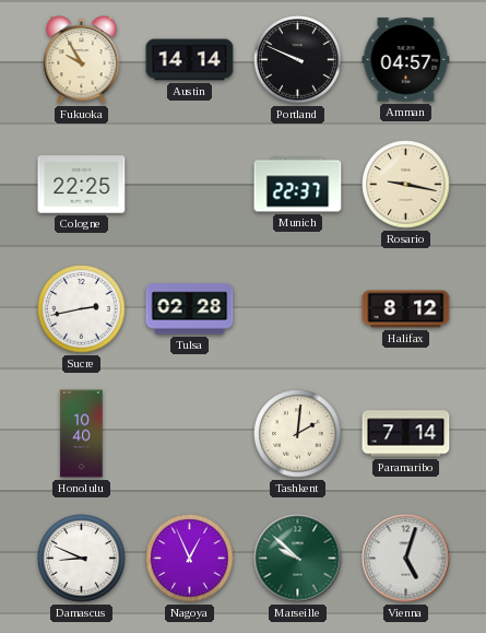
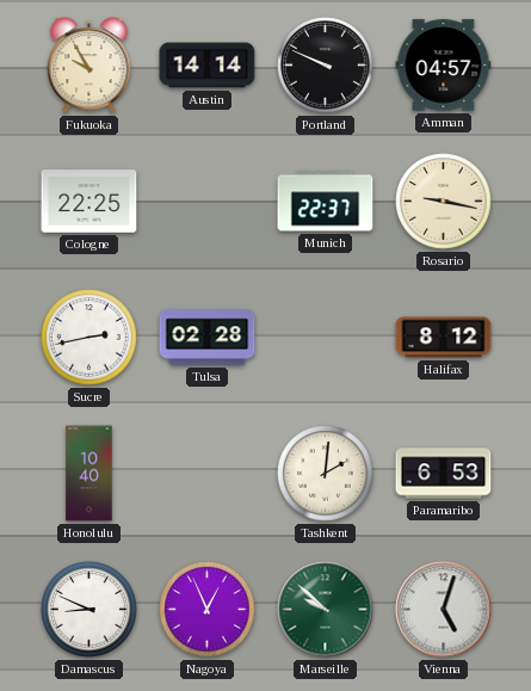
Paramaribo: 7:14 -> 6:53
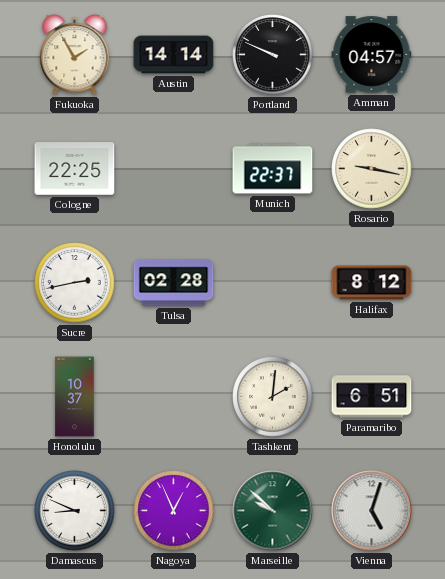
Fukuoka: 9:55 -> 1:55
Honolulu: 10:40 -> 10:37
Paramaribo: 6:53 -> 6:51
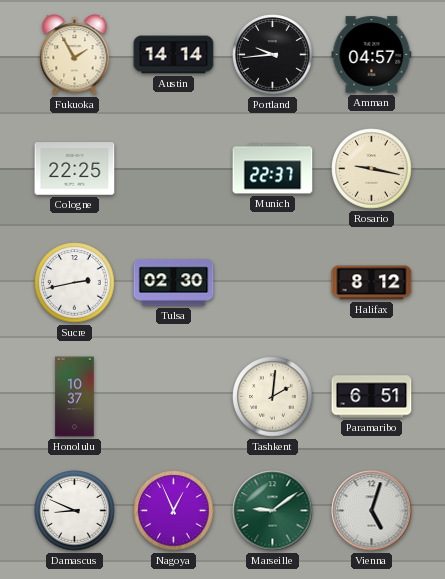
Portland: 9:49 -> 9:44
Tulsa: 02:28 -> 02:30
Marseille: 9:52 -> 9:09
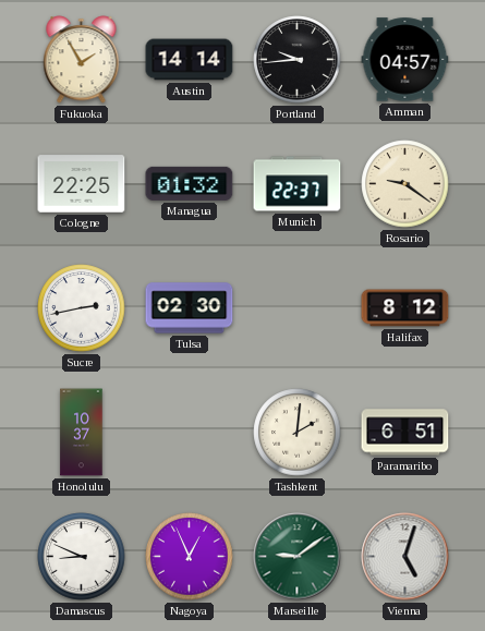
Managua: none -> 01:32
Rosario: 9:17 -> 9:21
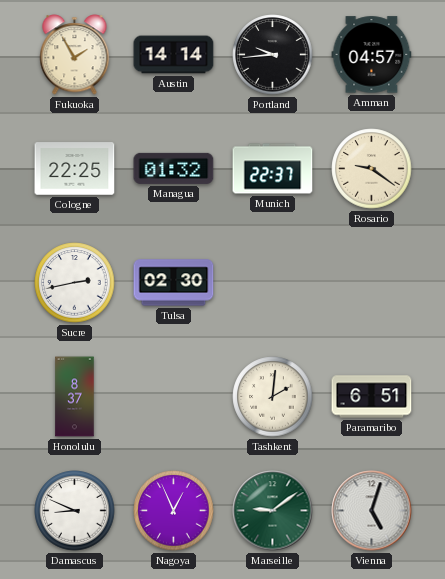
Halifax: 8:12 -> none
Honolulu: 10:37 -> 8:37
